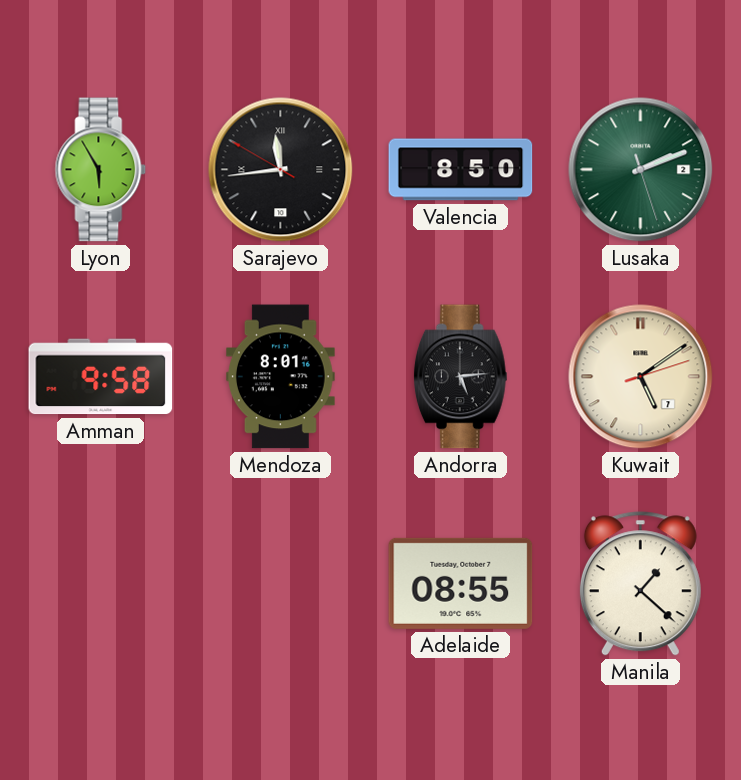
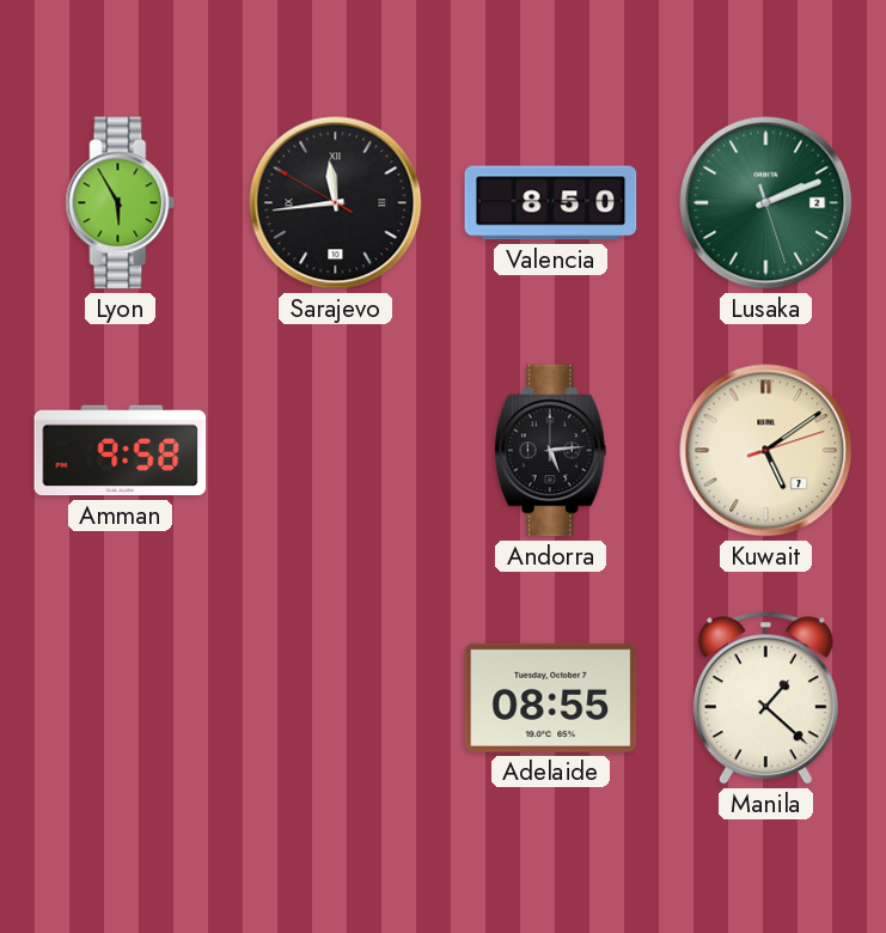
Mendoza: 8:01 -> none
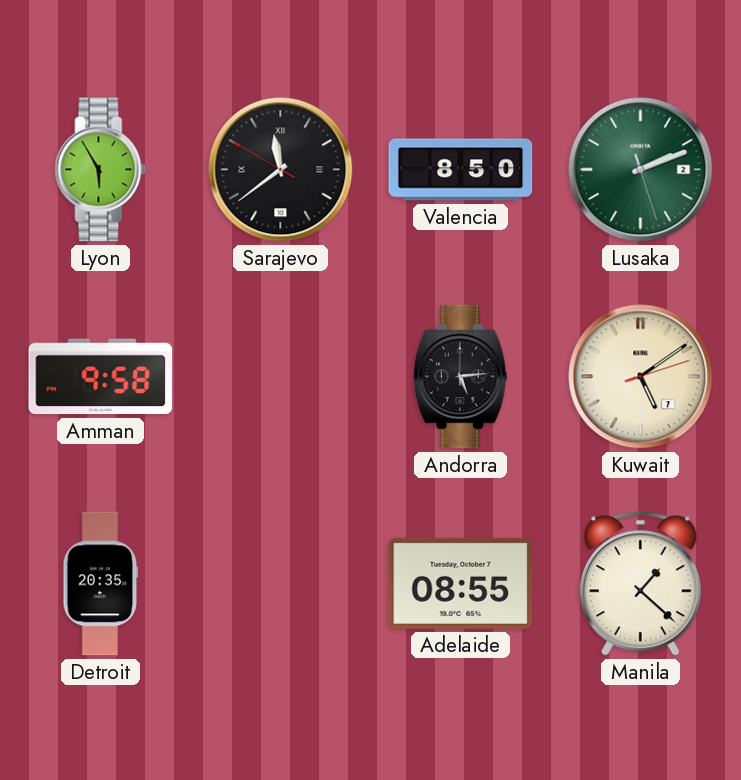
Sarajevo: 11:43 -> 11:38
Detroit: none -> 20:35
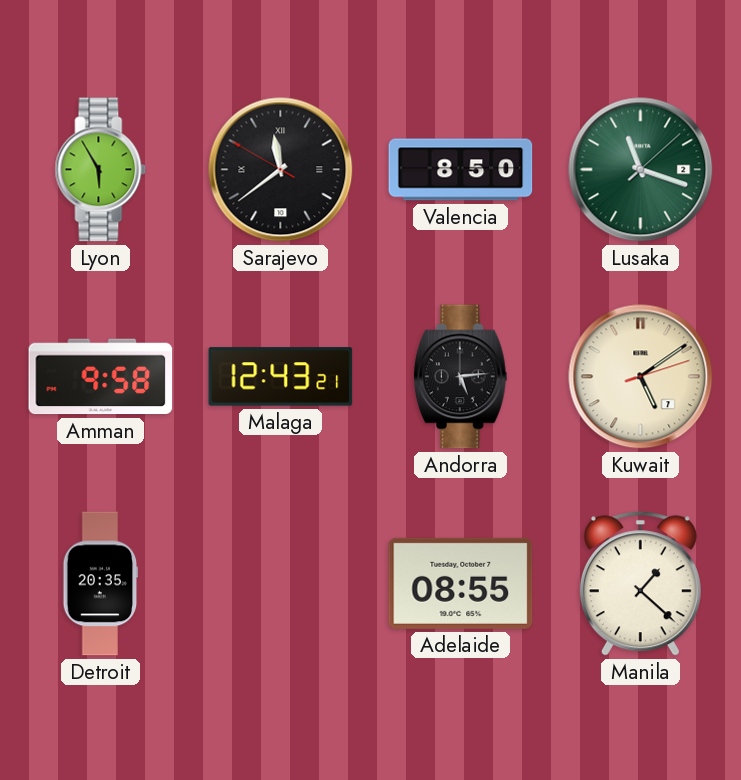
Lusaka: 2:11 -> 11:18
Malaga: none -> 12:43
